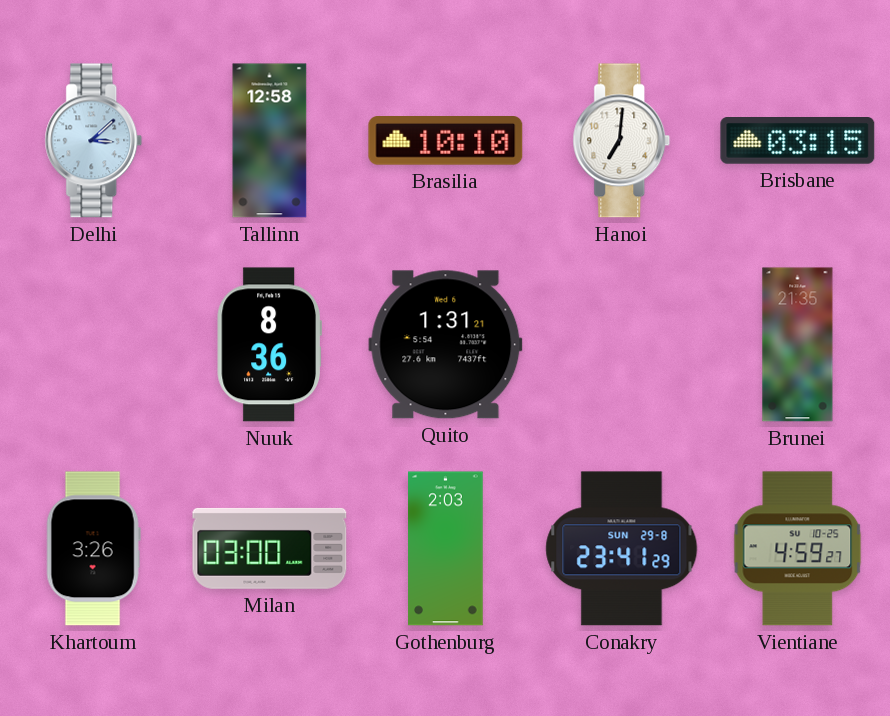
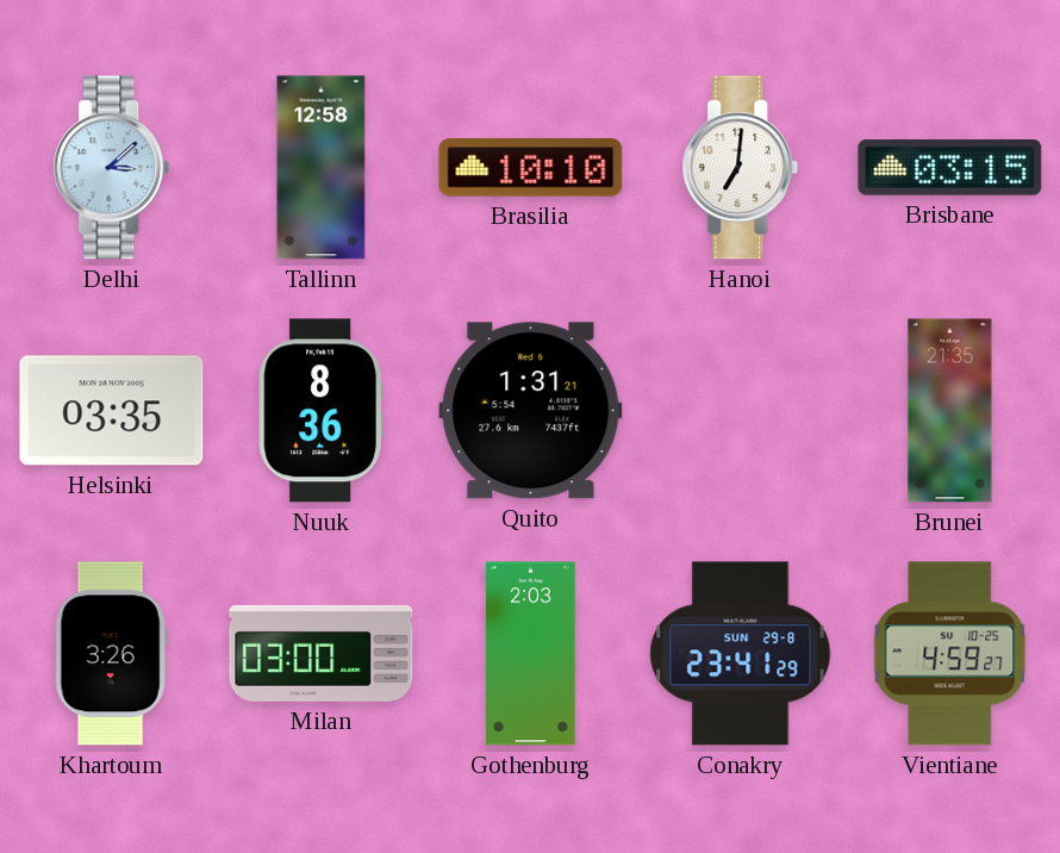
Helsinki: none -> 03:35
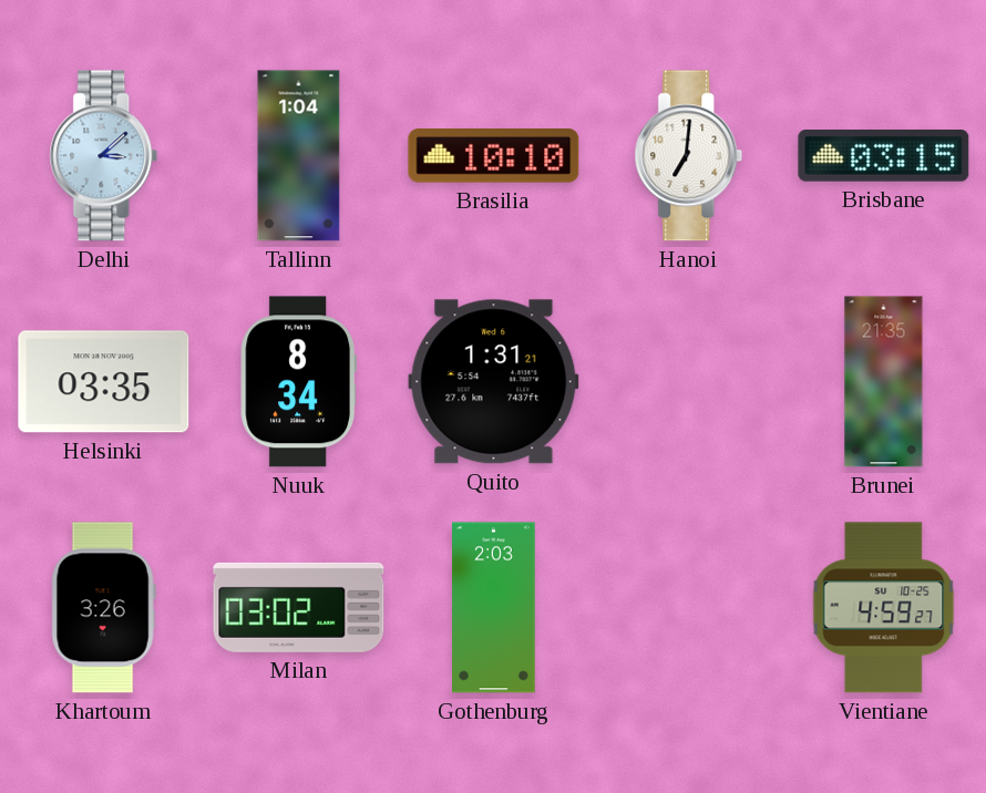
Tallinn: 12:58 -> 1:04
Nuuk: 8:36 -> 8:34
Milan: 03:00 -> 03:02
Conakry: 23:41 -> none
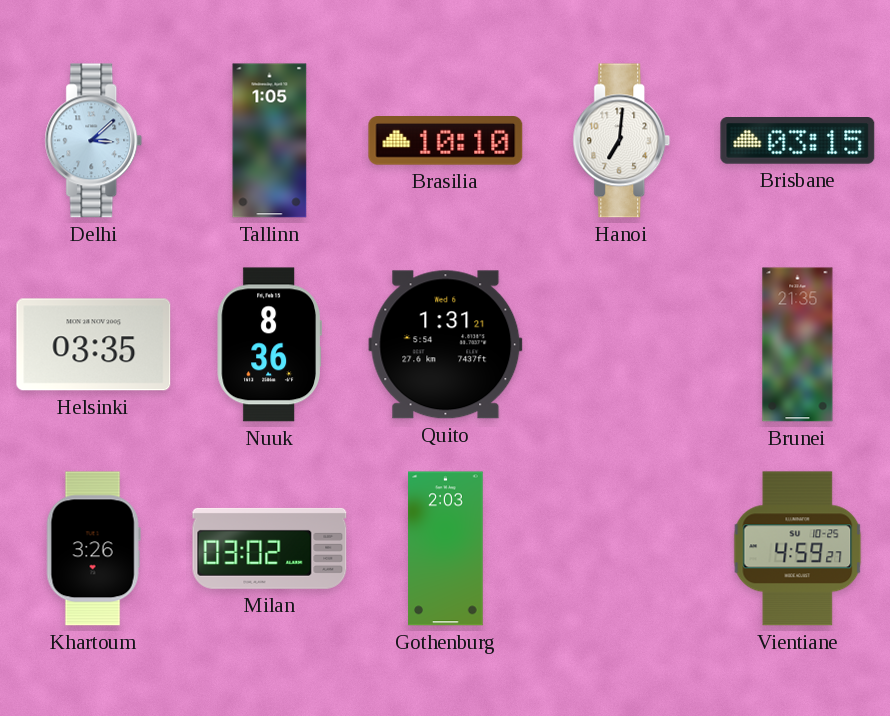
Tallinn: 1:04 -> 1:05
Nuuk: 8:34 -> 8:36
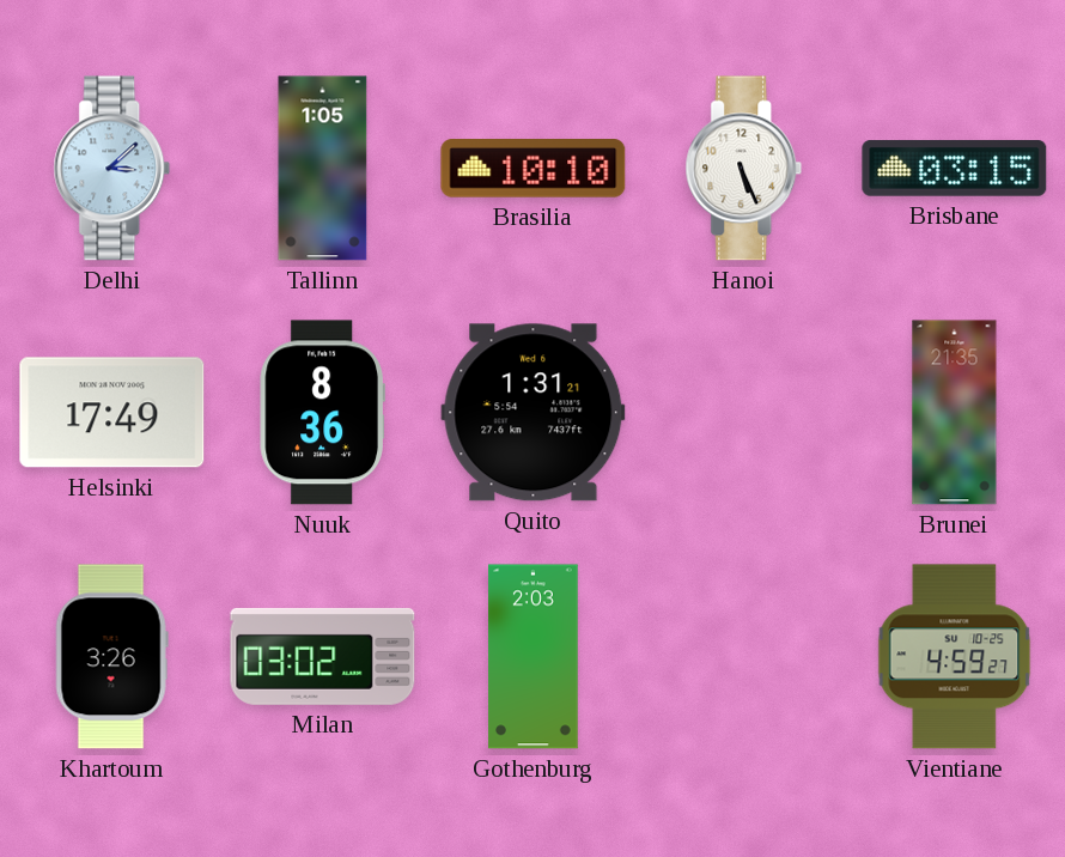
Hanoi: 7:01 -> 5:26
Helsinki: 03:35 -> 17:49
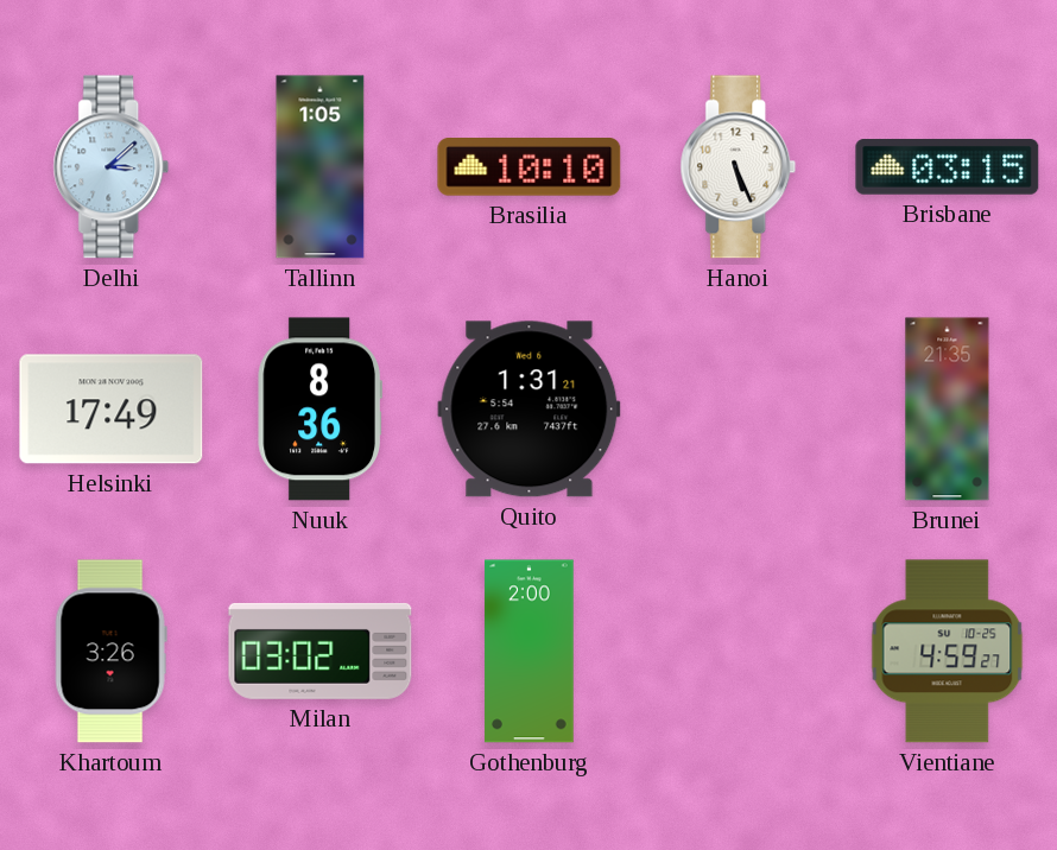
Gothenburg: 2:03 -> 2:00
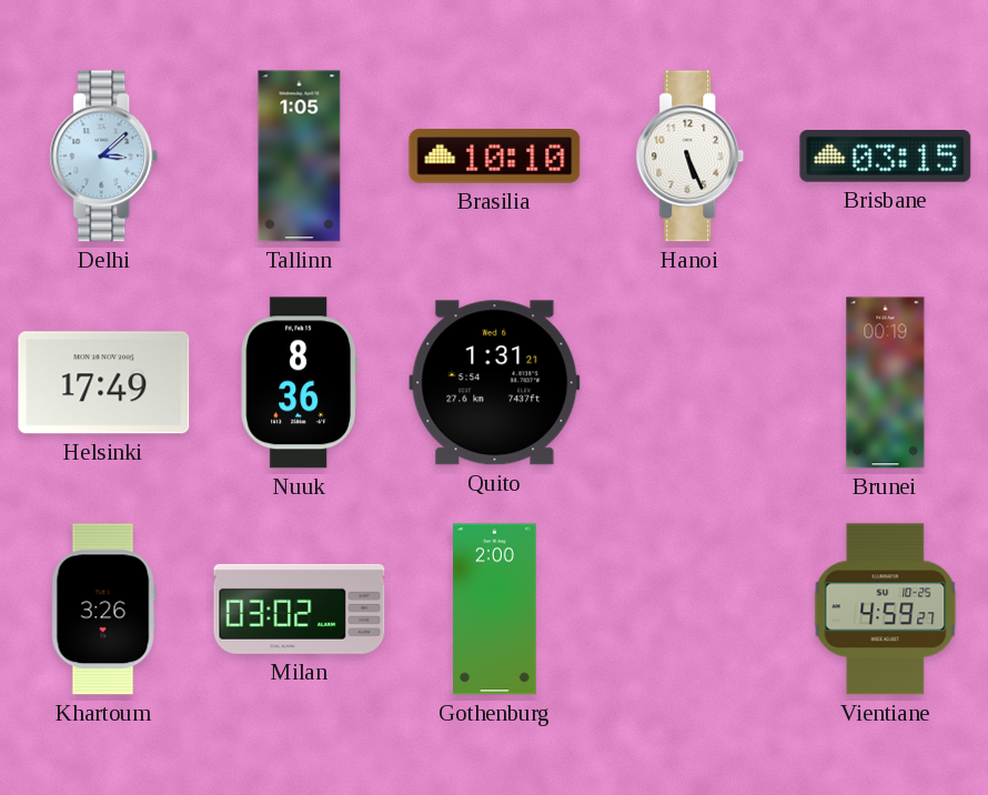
Brunei: 21:35 -> 00:19
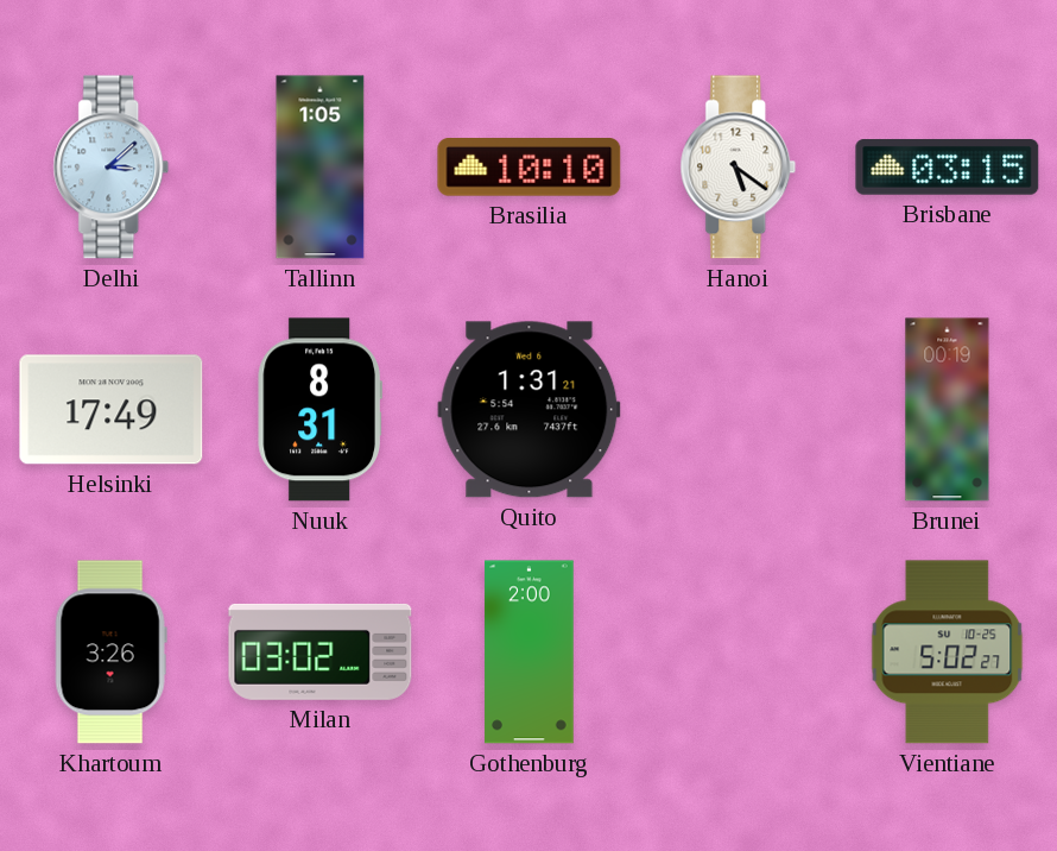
Hanoi: 5:26 -> 5:21
Nuuk: 8:36 -> 8:31
Vientiane: 4:59 -> 5:02
